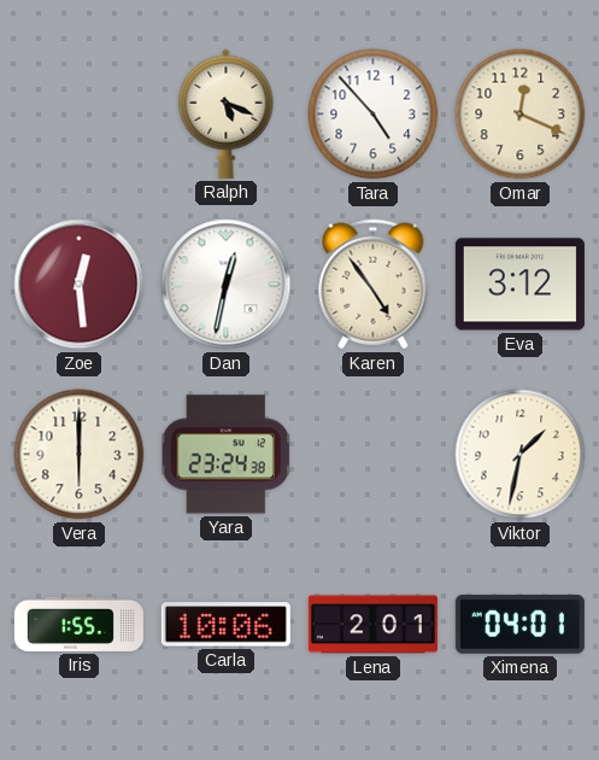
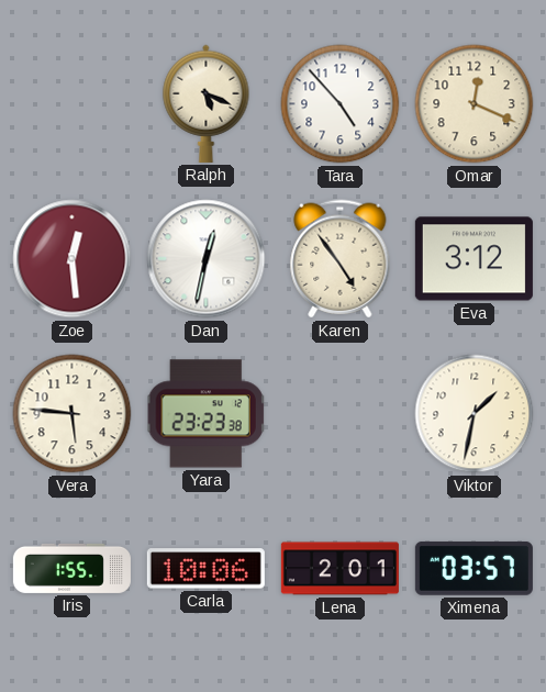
Vera: 6:00 -> 5:46
Yara: 23:24 -> 23:23
Ximena: 04:01 -> 03:57
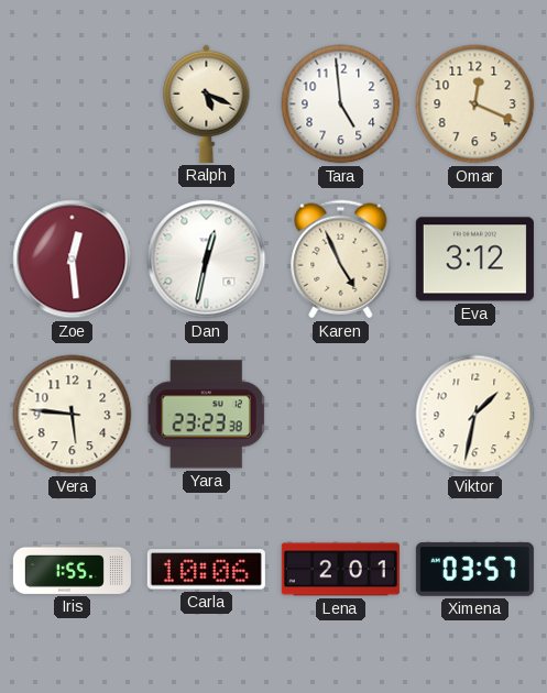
Tara: 4:53 -> 4:59
Karen: 4:54 -> 4:56
